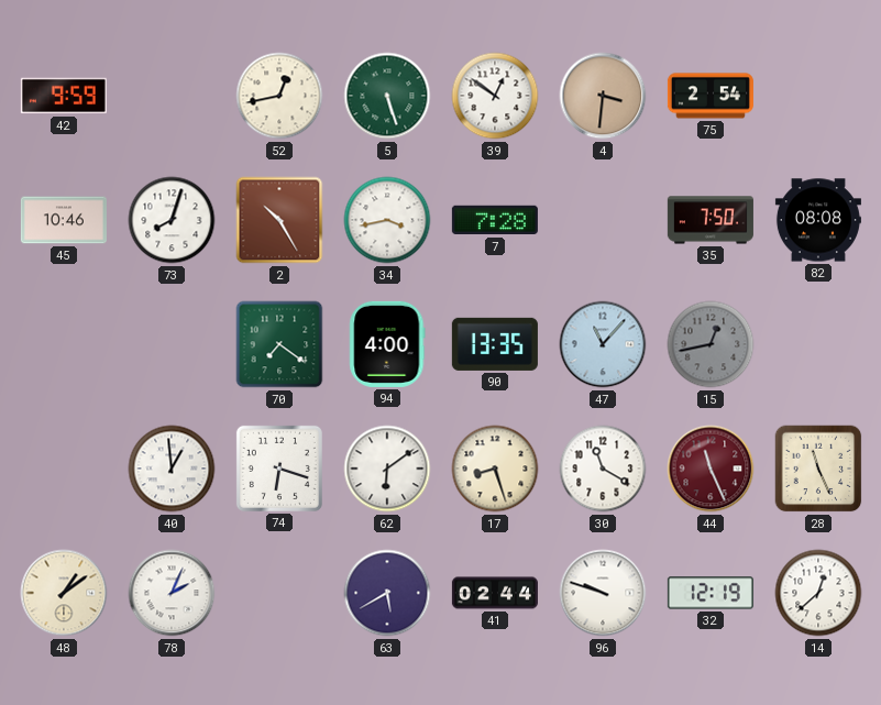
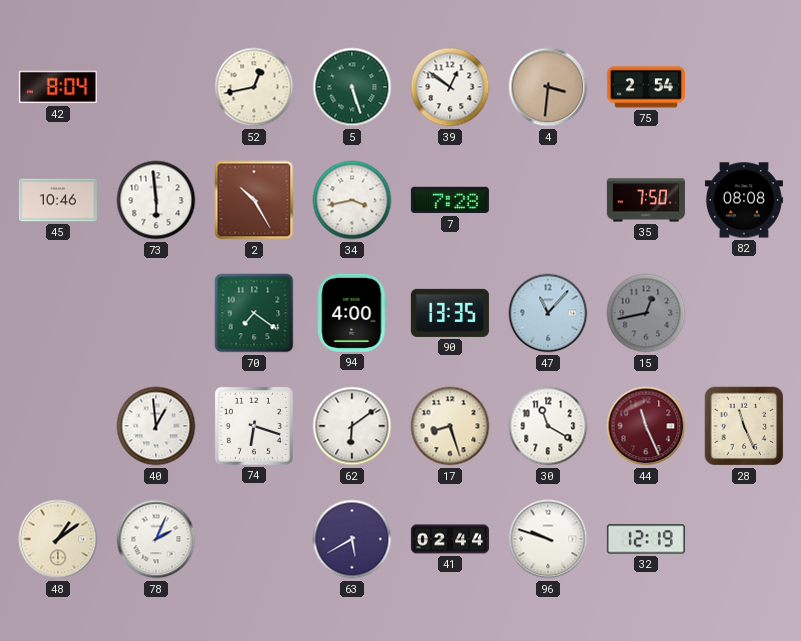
42: 9:59 -> 8:04
73: 8:03 -> 5:59
14: 12:38 -> none
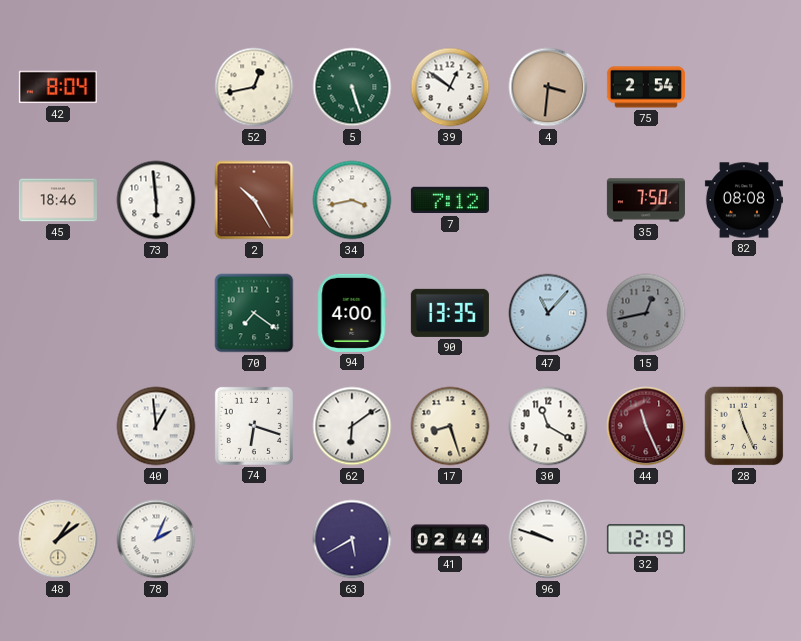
45: 10:46 -> 18:46
7: 7:28 -> 7:12
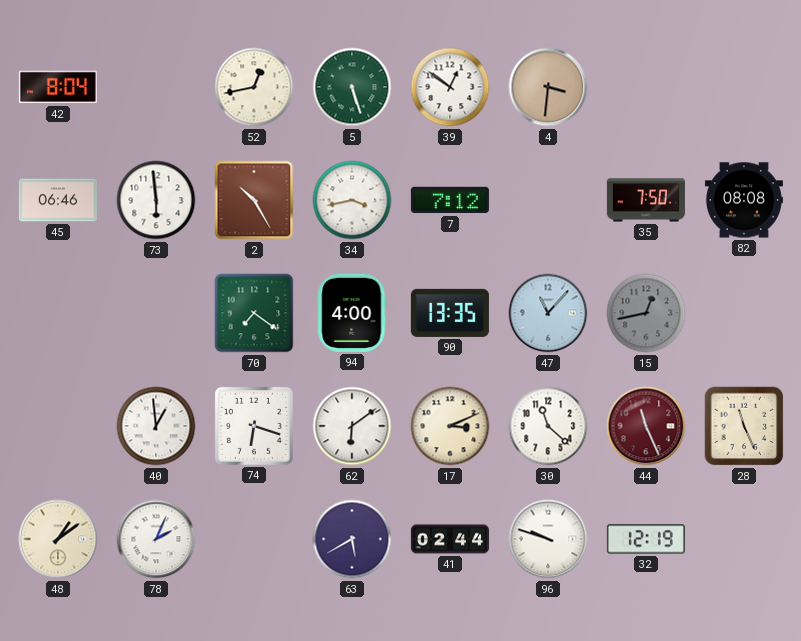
75: 2:54 -> none
45: 18:46 -> 06:46
17: 8:27 -> 3:11
30: 11:20 -> 11:22
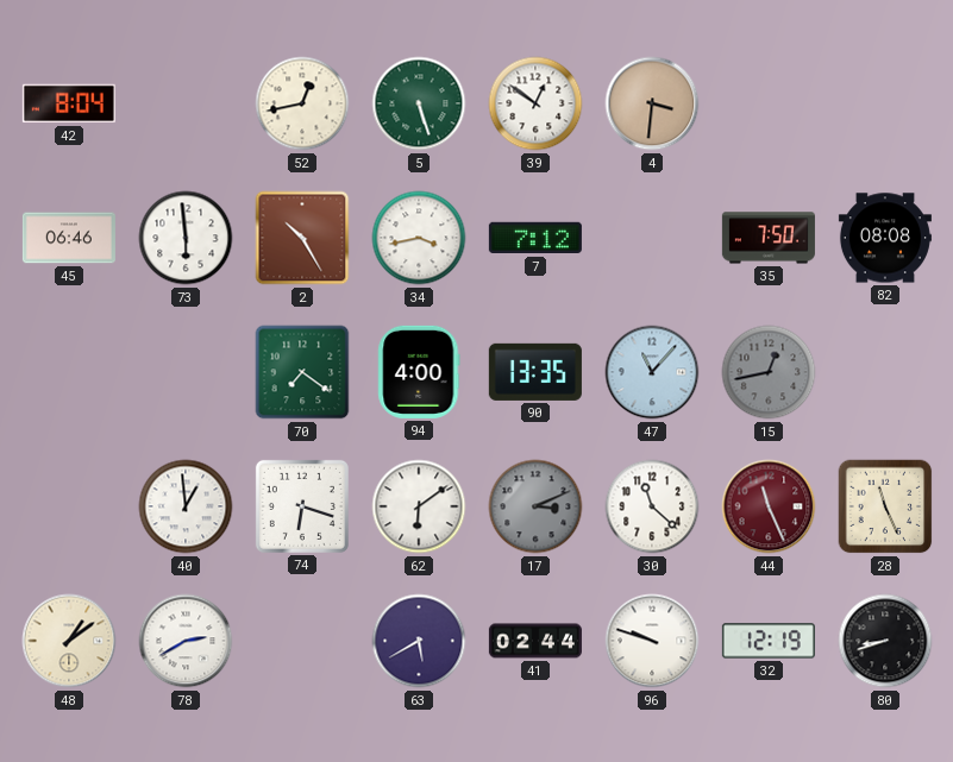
17 dial: cream -> grey
78: 2:04 -> 2:40
80: none -> 8:42
